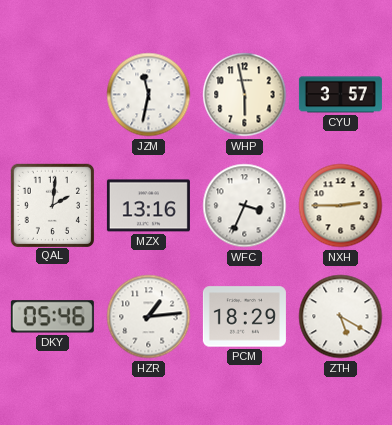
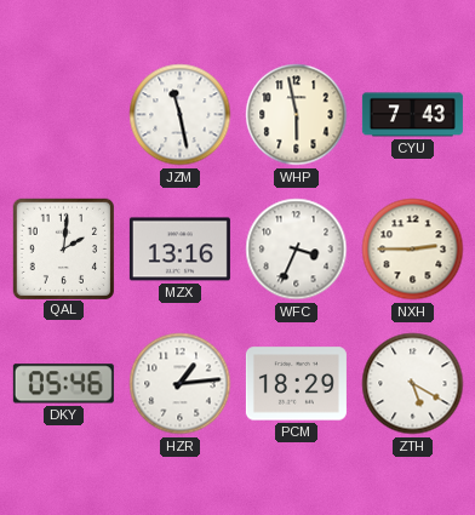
JZM: 11:32 -> 11:28
CYU: 3:57 -> 7:43
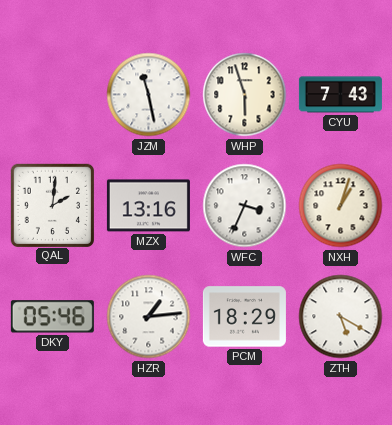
WHP: 5:58 -> 5:57
NXH: 2:45 -> 1:03
